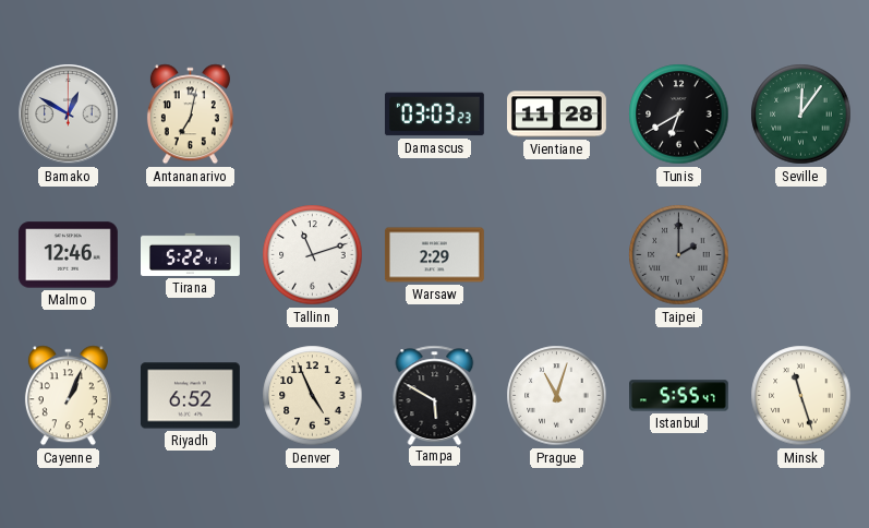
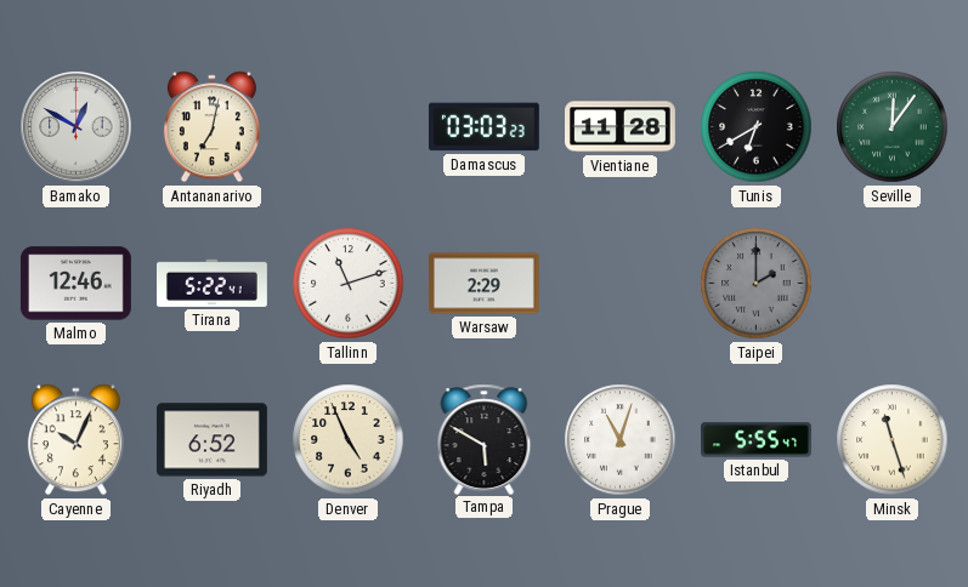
Cayenne: 1:04 -> 10:04
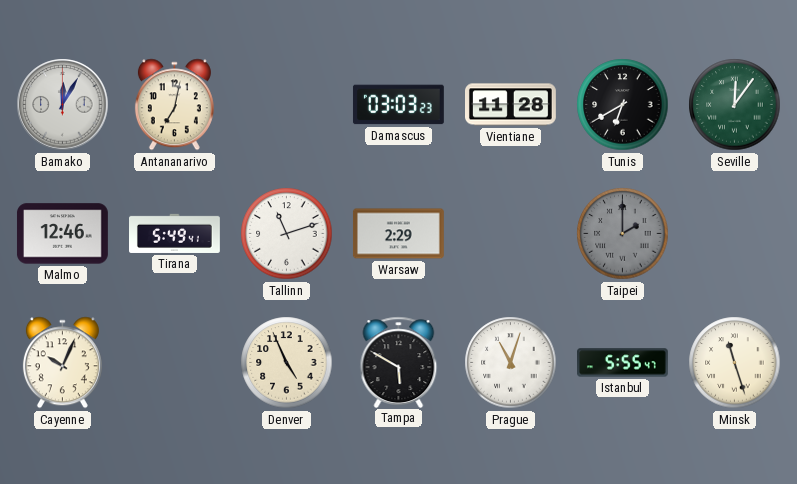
Bamako: 12:50 -> 12:05
Tirana: 5:22 -> 5:49
Riyadh: 6:52 -> none
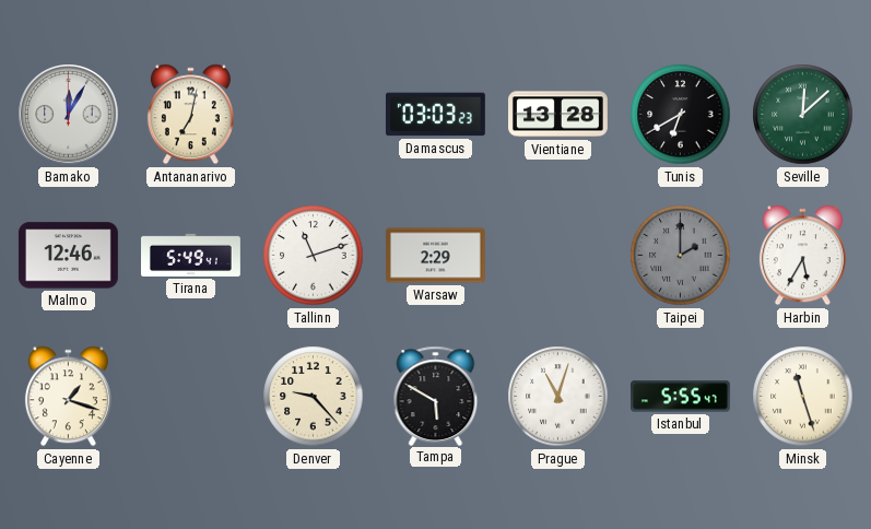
Vientiane: 11:28 -> 13:28
Seville: 12:06 -> 12:08
Harbin: none -> 5:35
Cayenne: 10:04 -> 1:18
Denver: 4:56 -> 9:23
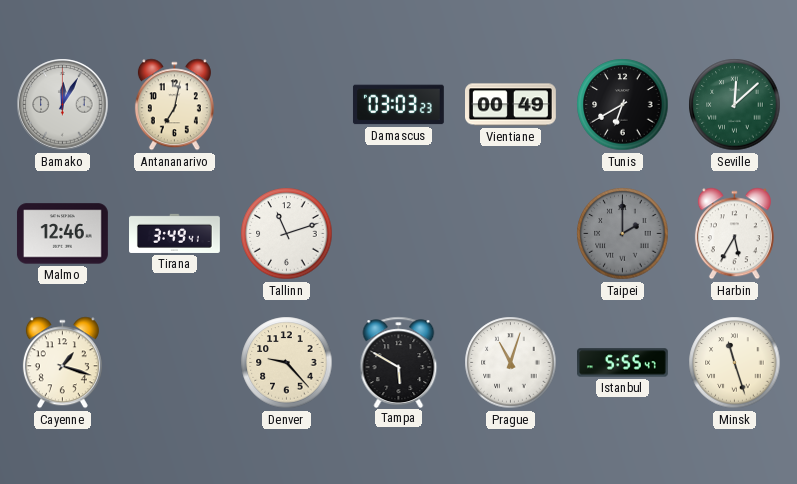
Vientiane: 13:28 -> 00:49
Tirana: 5:49 -> 3:49
Warsaw: 2:29 -> none
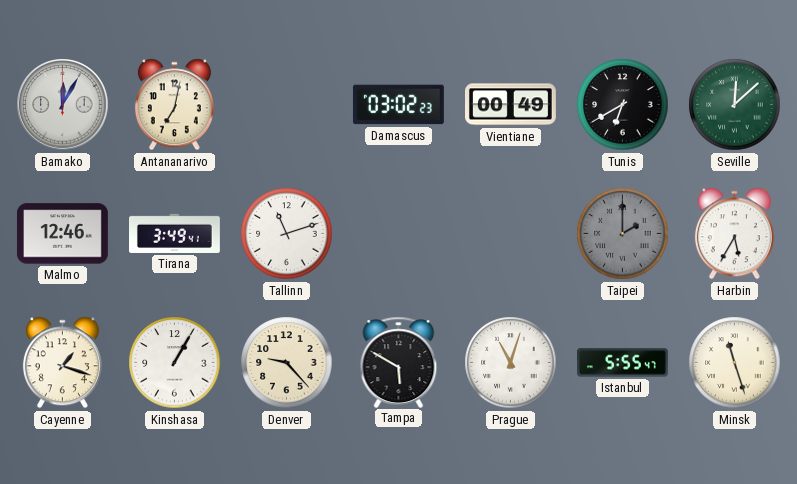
Damascus: 03:03 -> 03:02
Kinshasa: none -> 1:05
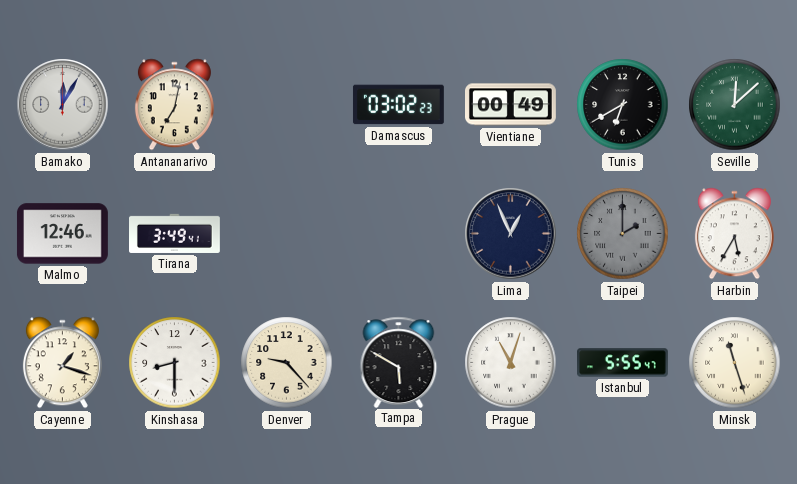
Tallinn: 11:12 -> none
Lima: none -> 12:56
Kinshasa: 1:05 -> 8:30
